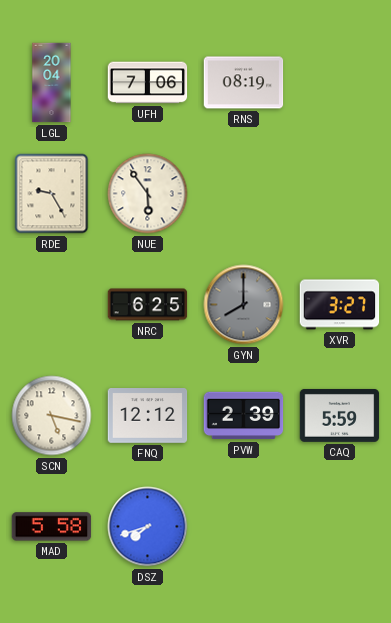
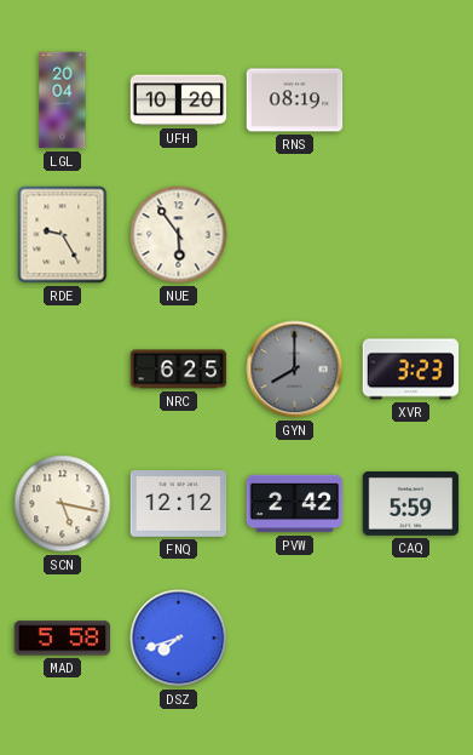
UFH: 7:06 -> 10:20
XVR: 3:27 -> 3:23
PVW: 2:39 -> 2:42
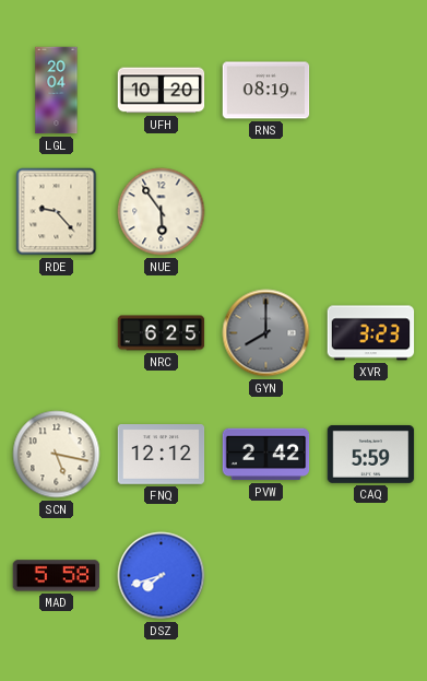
RDE: 9:25 -> 9:23
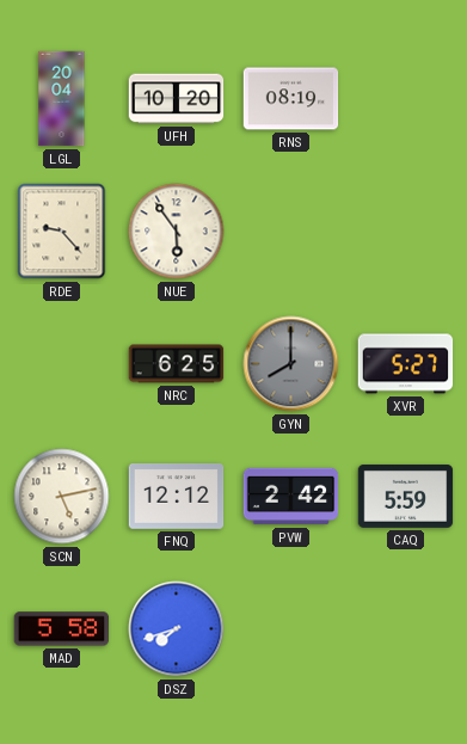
XVR: 3:23 -> 5:27
SCN: 5:17 -> 5:13
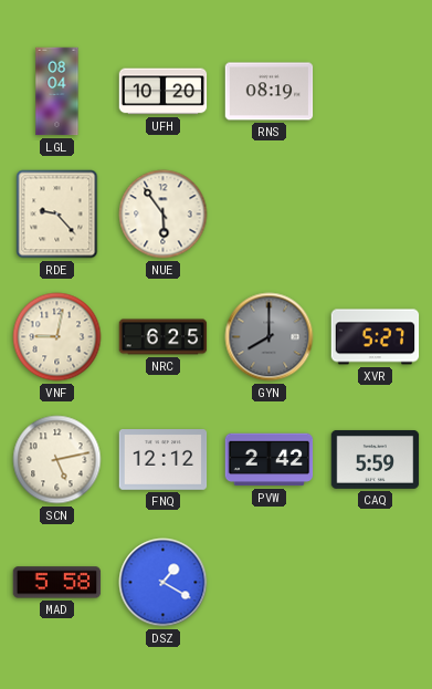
LGL: 20:04 -> 08:04
VNF: none -> 9:02
DSZ: 7:42 -> 1:20
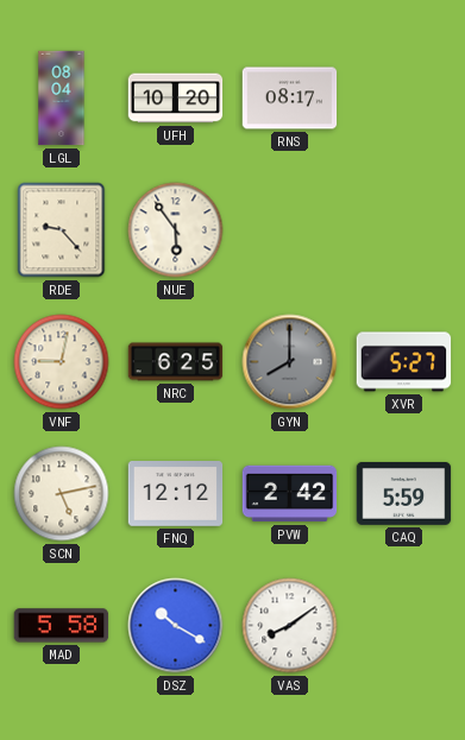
RNS: 08:19 -> 08:17
DSZ: 1:20 -> 10:20
VAS: none -> 8:09
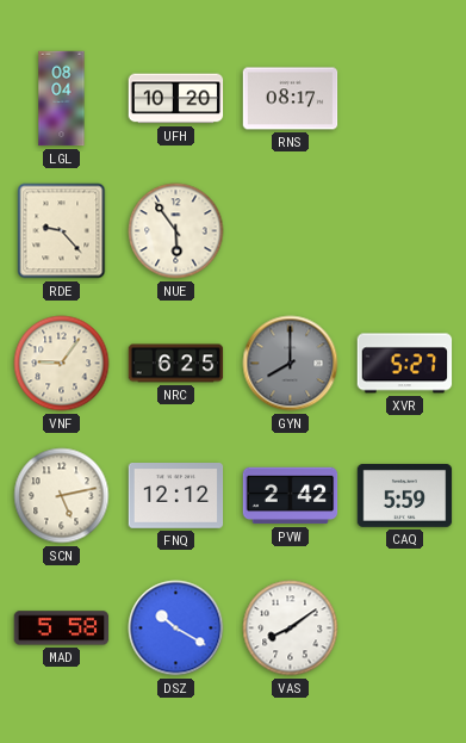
VNF: 9:02 -> 9:06
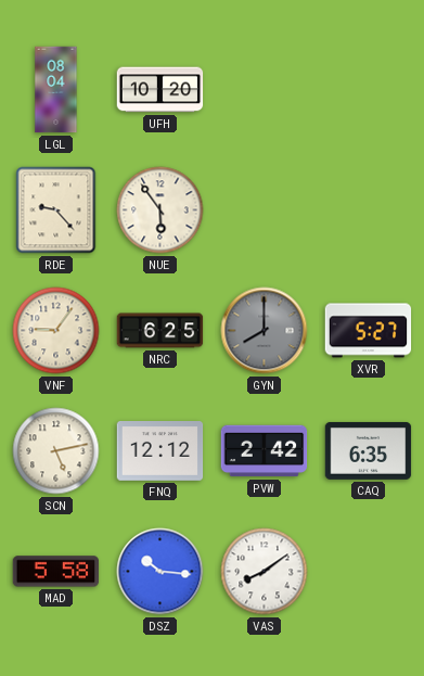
RNS: 08:17 -> none
CAQ: 5:59 -> 6:35
DSZ: 10:20 -> 10:16
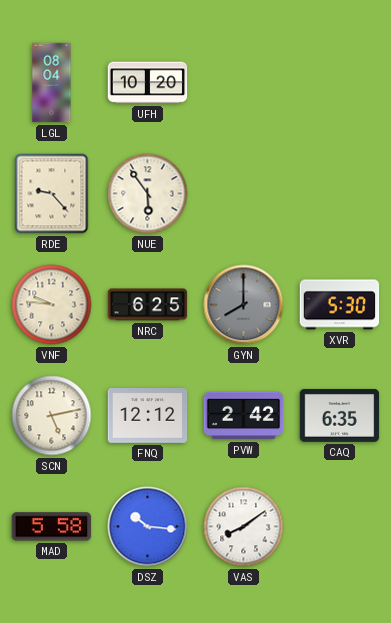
VNF: 9:06 -> 9:46
XVR: 5:27 -> 5:30
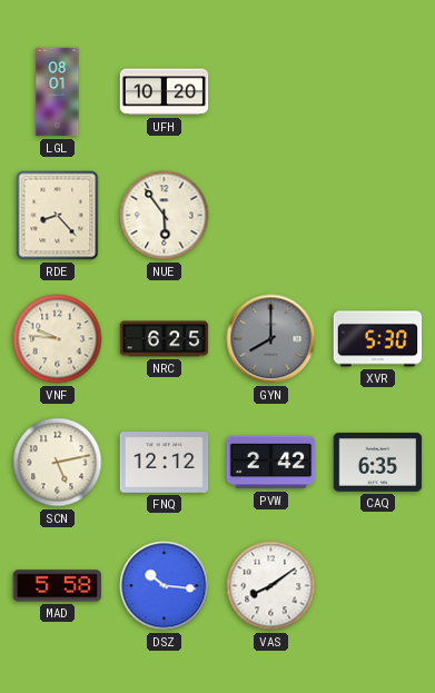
LGL: 08:04 -> 08:01
RDE: 9:23 -> 8:23
